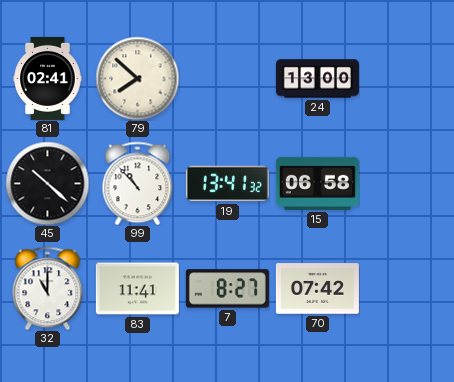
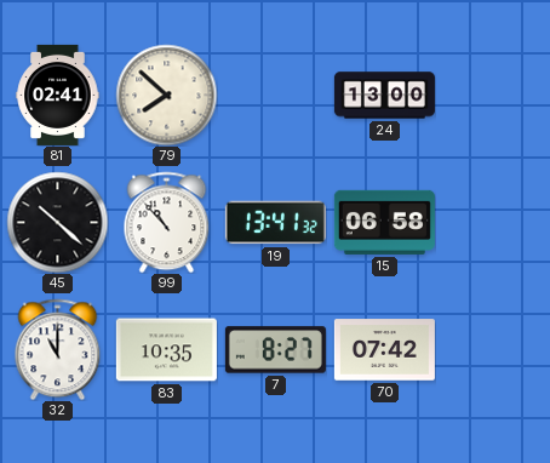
83: 11:41 -> 10:35
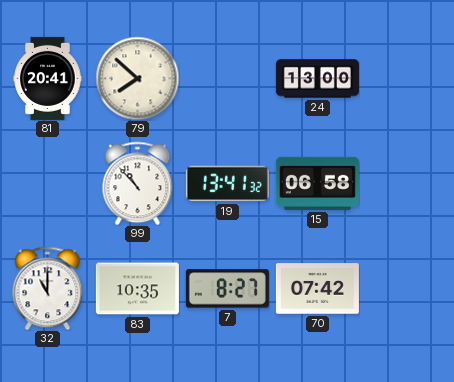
81: 02:41 -> 20:41
45: 10:22 -> none
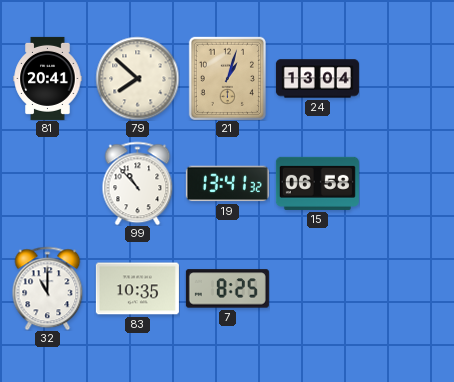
21: none -> 1:03
24: 13:00 -> 13:04
7: 8:27 -> 8:25
70: 07:42 -> none
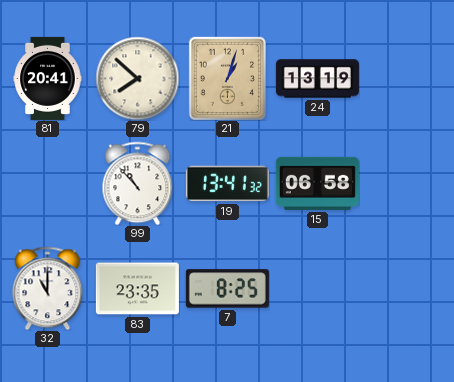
24: 13:04 -> 13:19
83: 10:35 -> 23:35
